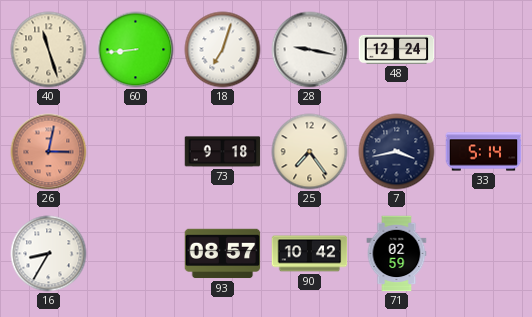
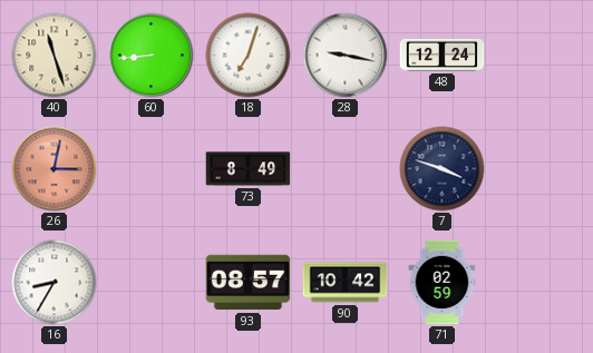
73: 9:18 -> 8:49
25: 7:24 -> none
7: 3:43 -> 3:48
33: 5:14 -> none
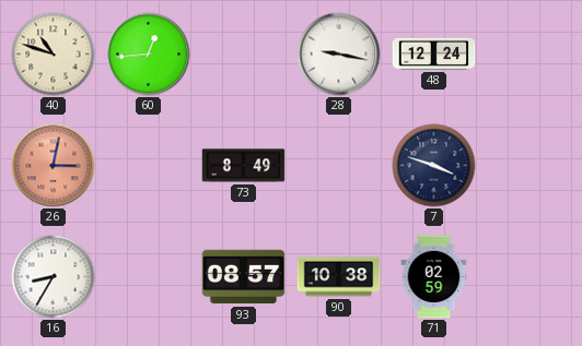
40: 11:27 -> 10:48
60: 8:44 -> 12:44
18: 7:03 -> none
90: 10:42 -> 10:38
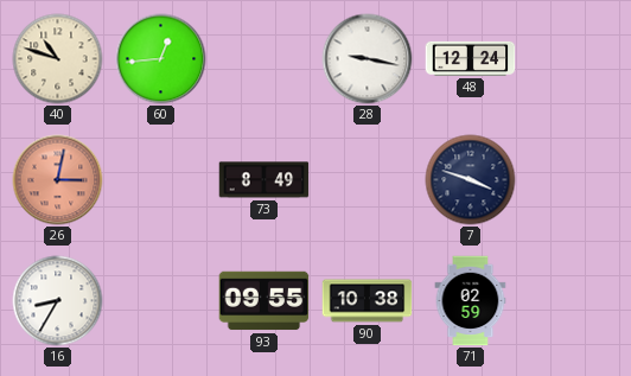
93: 08:57 -> 09:55
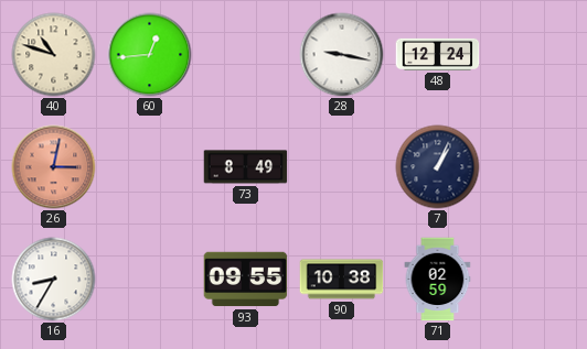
7: 3:48 -> 1:04
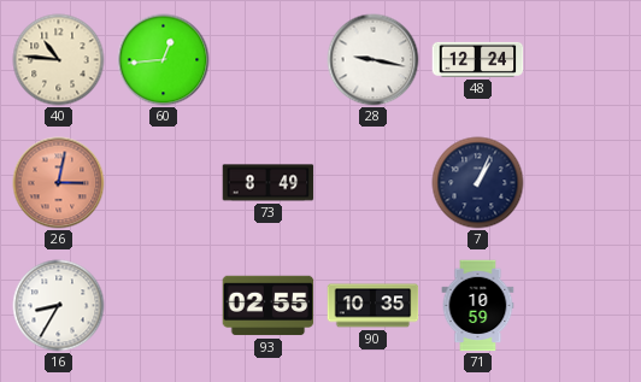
40: 10:48 -> 10:46
93: 09:55 -> 02:55
90: 10:38 -> 10:35
71: 02:59 -> 10:59
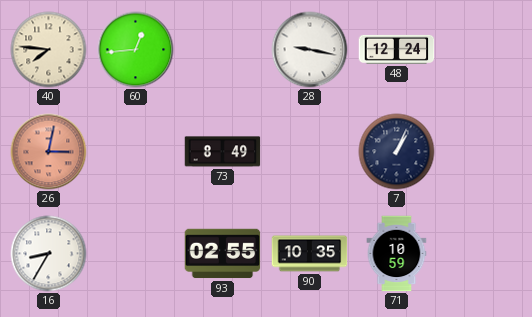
40: 10:46 -> 7:46
